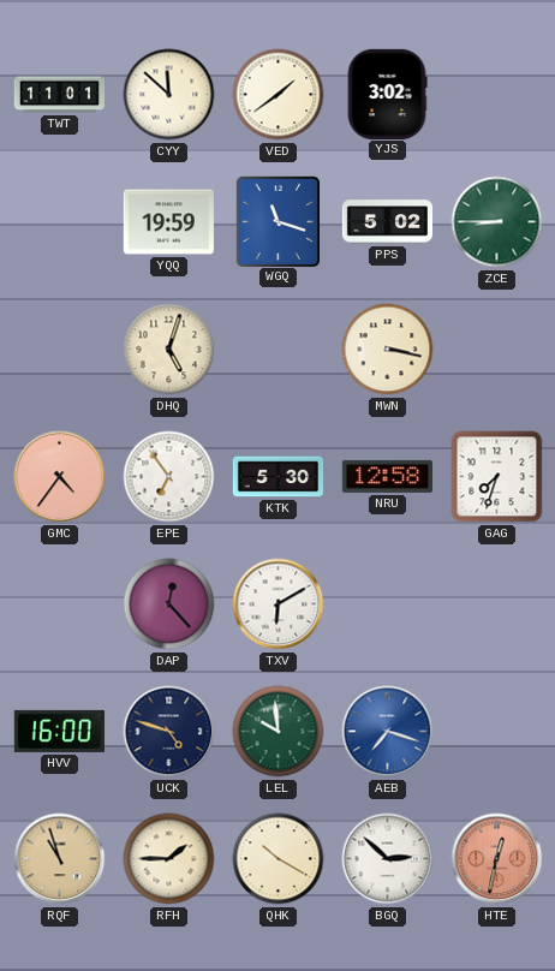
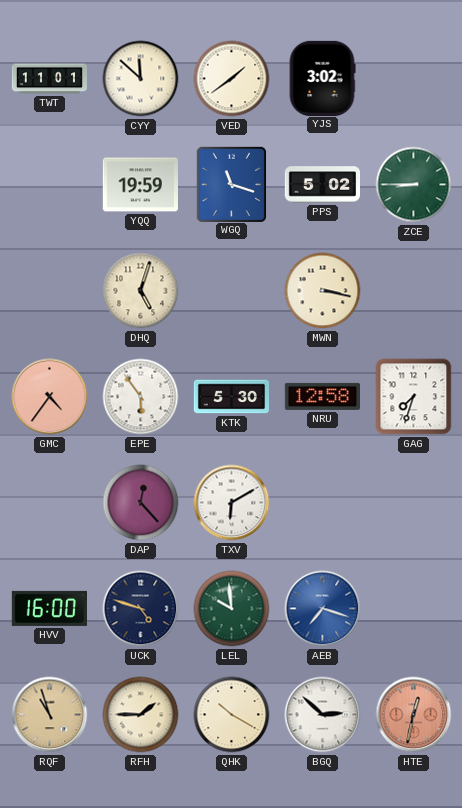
EPE: 6:54 -> 5:54
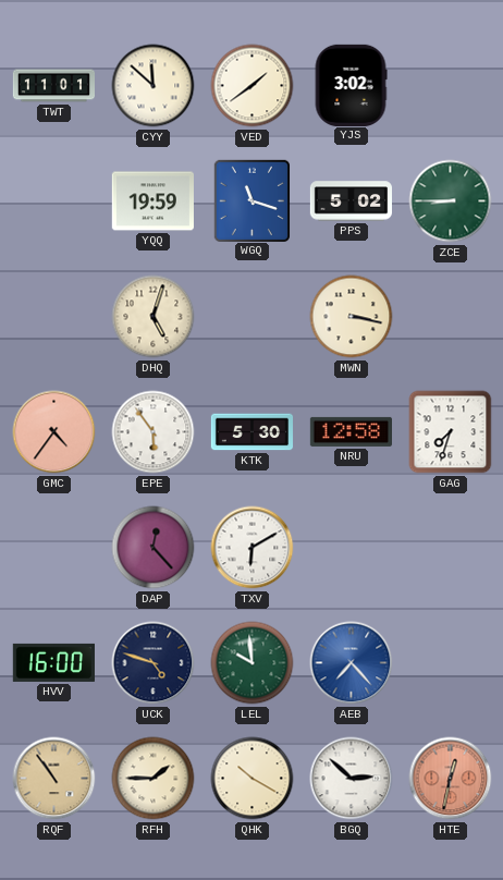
AEB: 7:18 -> 7:23
RQF: 10:57 -> 10:54
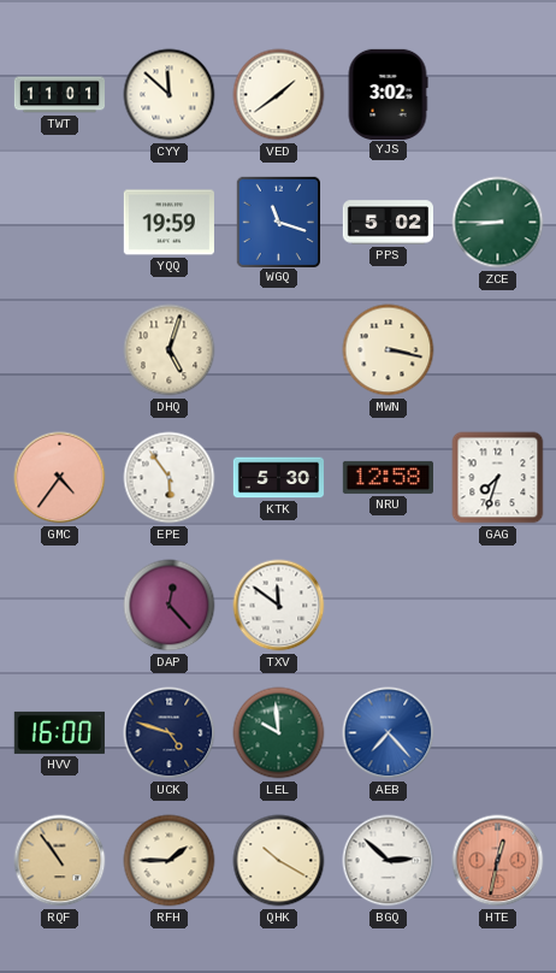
TXV: 6:10 -> 11:51
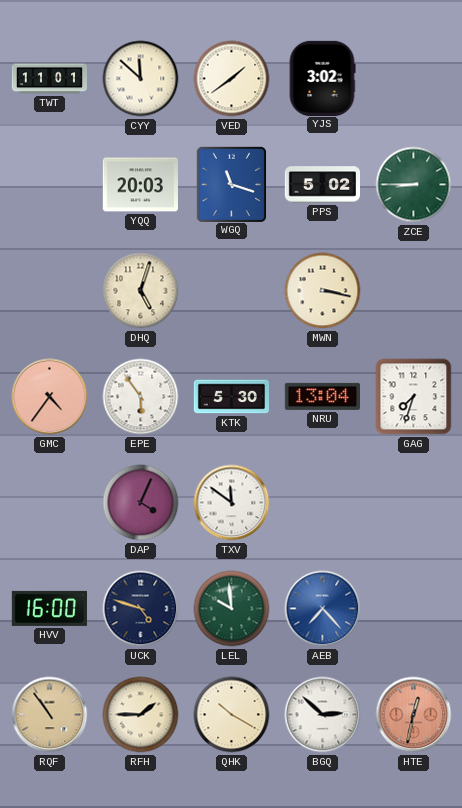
YQQ: 19:59 -> 20:03
NRU: 12:58 -> 13:04
DAP: 12:23 -> 4:04
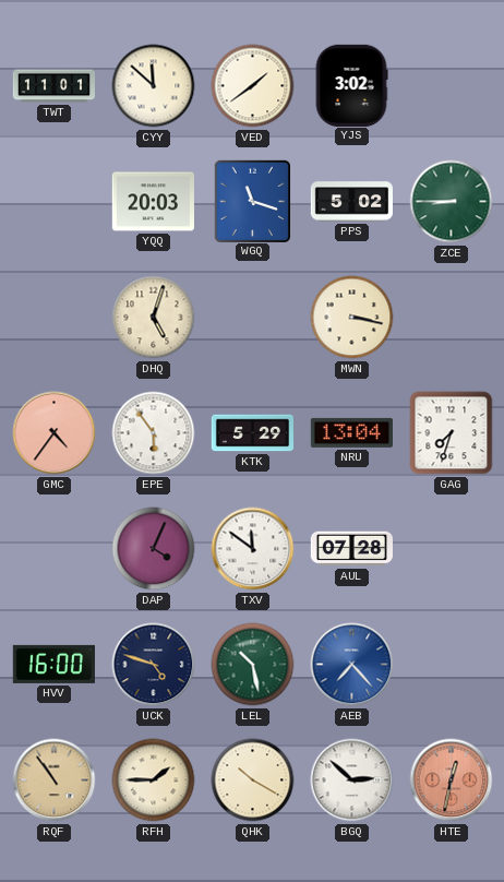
KTK: 5:30 -> 5:29
AUL: none -> 07:28
LEL: 9:59 -> 10:28
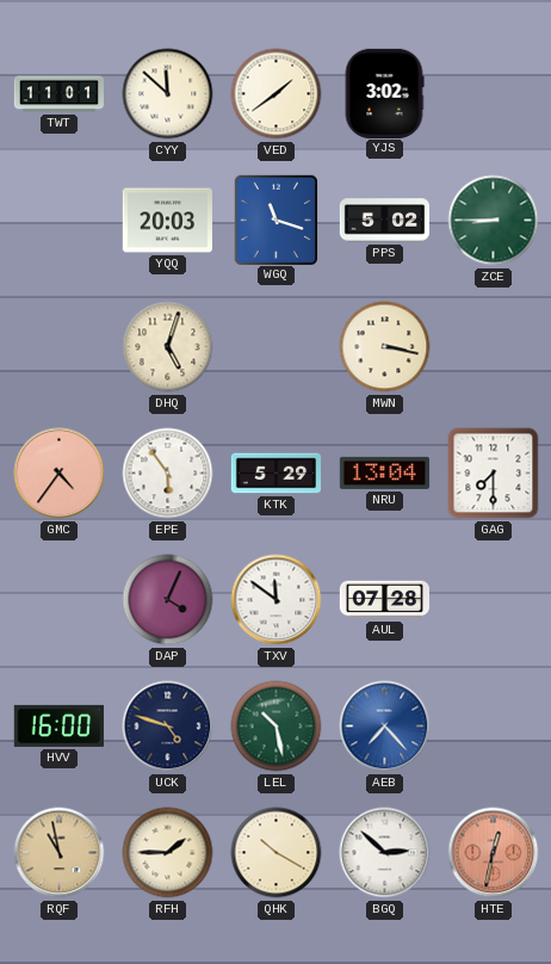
GAG: 7:33 -> 7:30
RQF: 10:54 -> 10:58
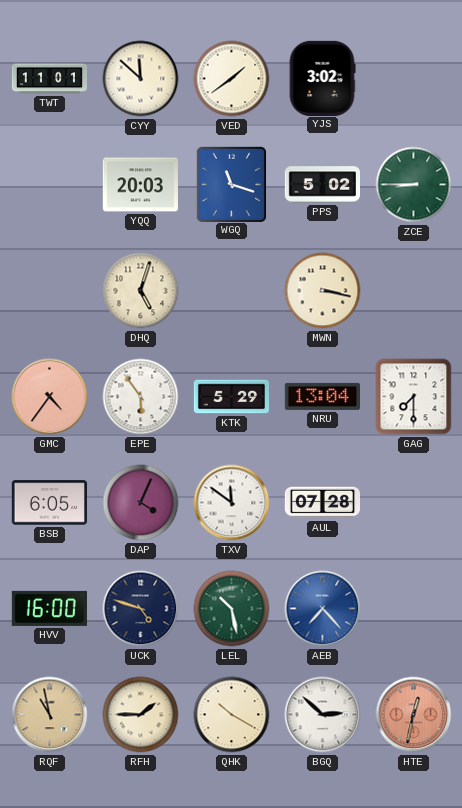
BSB: none -> 6:05
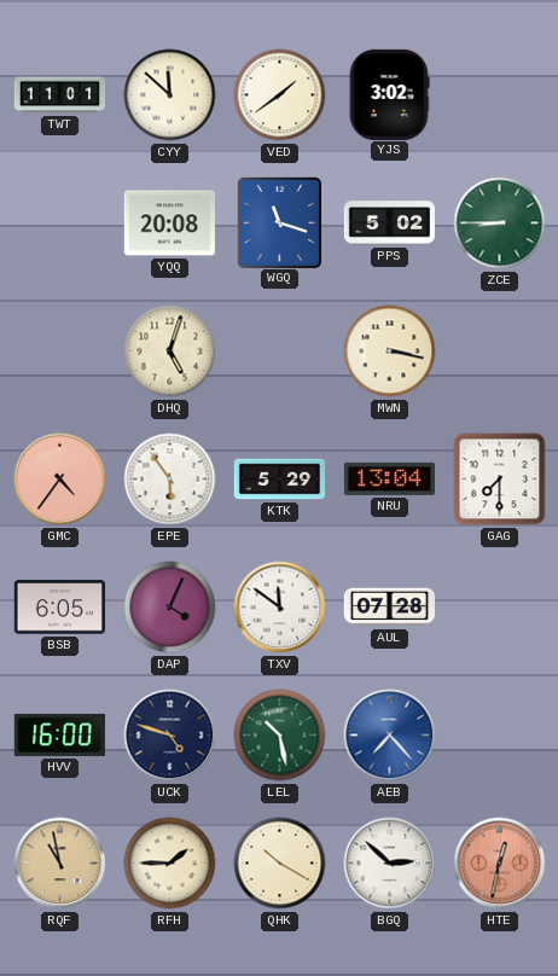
YQQ: 20:03 -> 20:08
